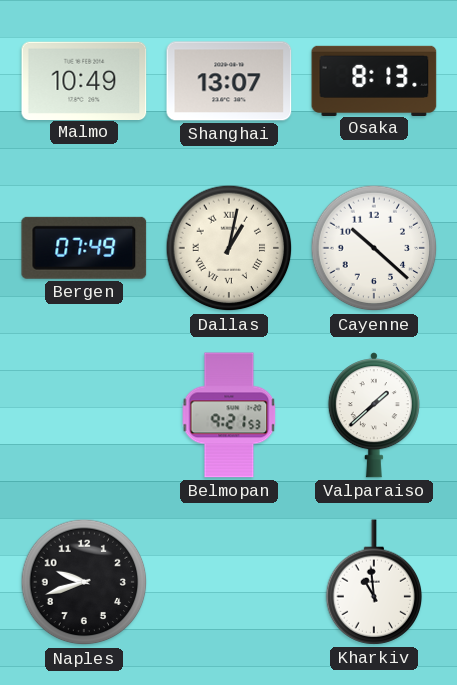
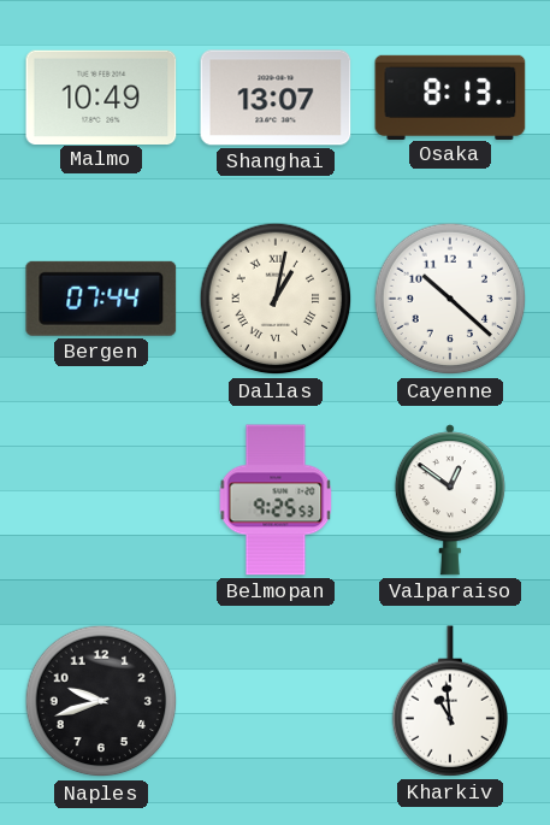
Bergen: 07:49 -> 07:44
Belmopan: 9:21 -> 9:25
Valparaiso: 1:38 -> 12:51
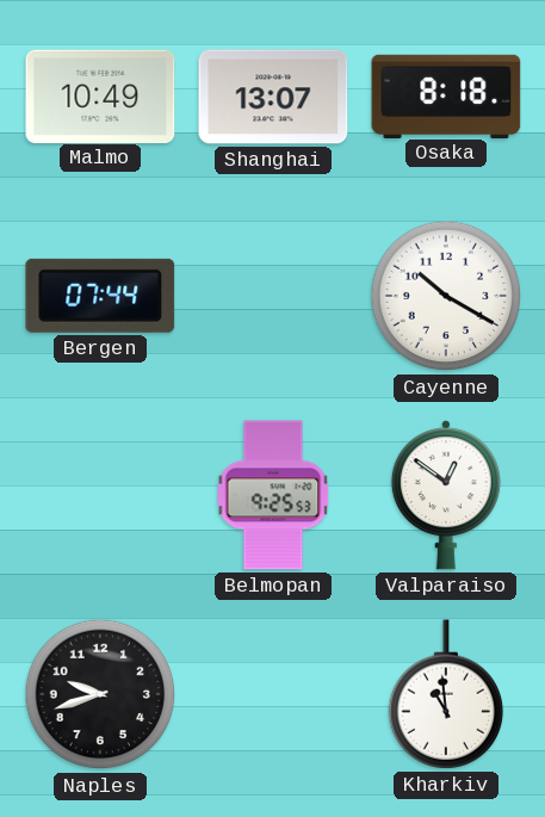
Osaka: 8:13 -> 8:18
Dallas: 1:02 -> none
Cayenne: 10:22 -> 10:20
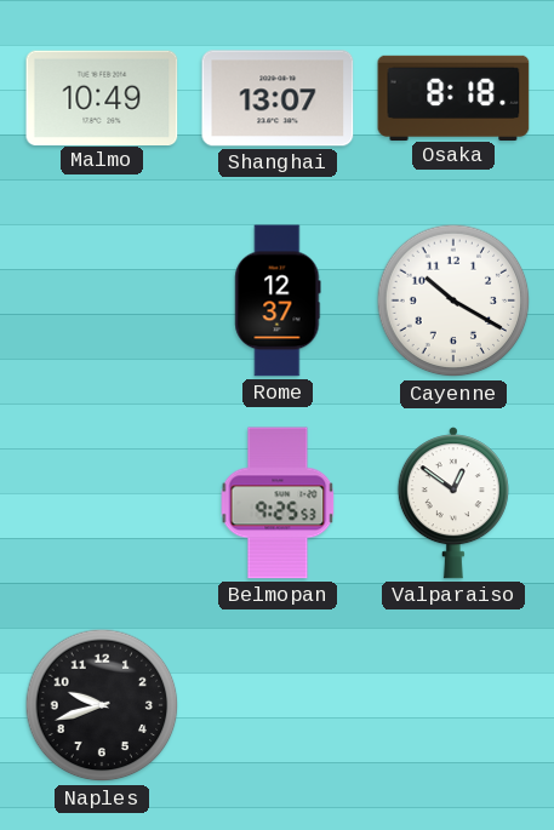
Bergen: 07:44 -> none
Rome: none -> 12:37
Kharkiv: 10:59 -> none
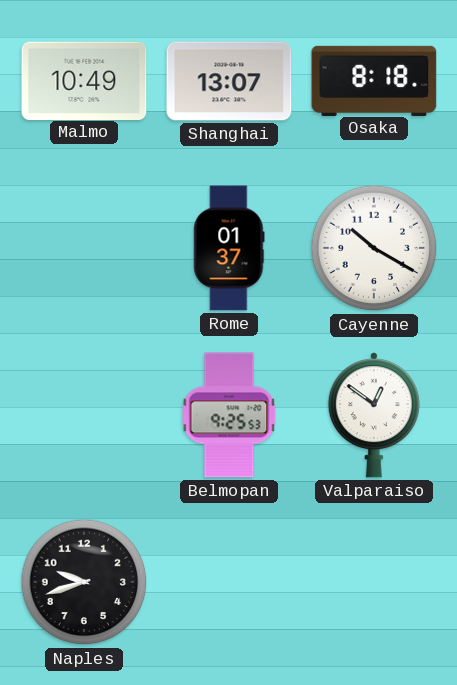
Rome: 12:37 -> 01:37
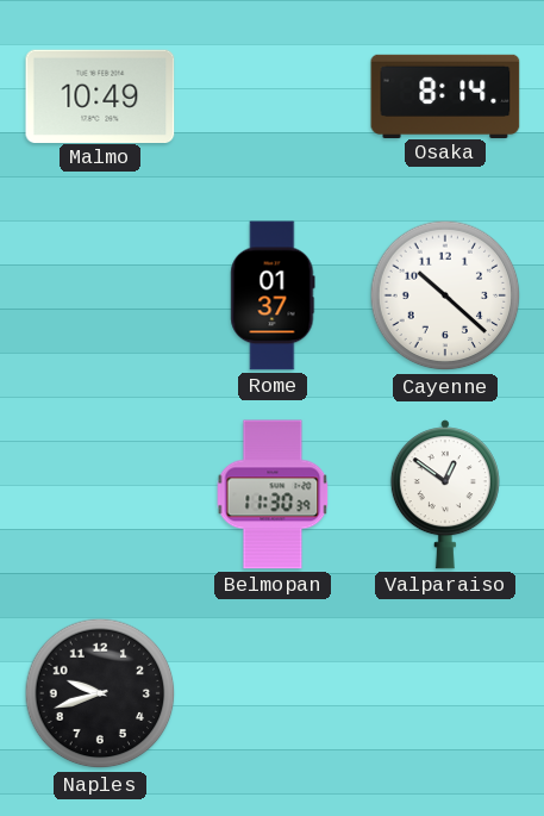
Shanghai: 13:07 -> none
Osaka: 8:18 -> 8:14
Cayenne: 10:20 -> 10:22
Belmopan: 9:25 -> 11:30
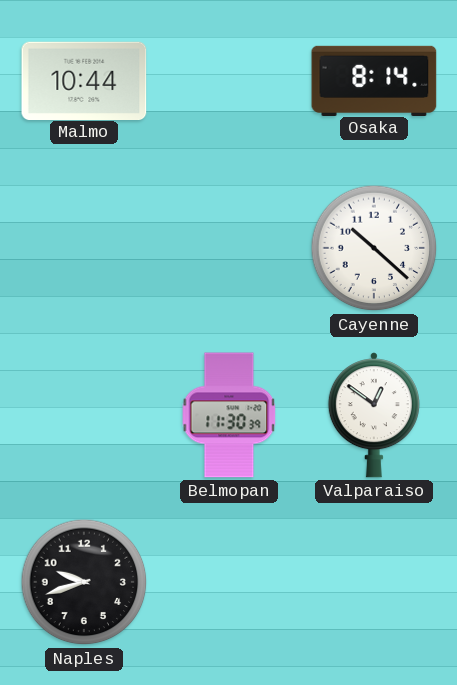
Malmo: 10:49 -> 10:44
Rome: 01:37 -> none
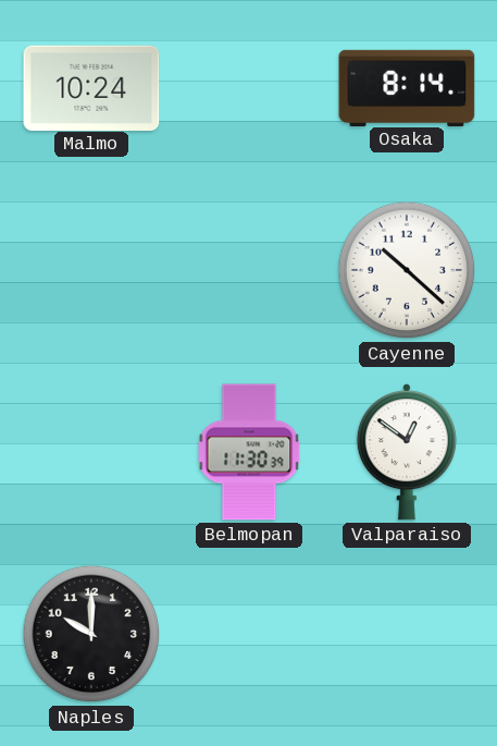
Malmo: 10:44 -> 10:24
Naples: 9:42 -> 10:00
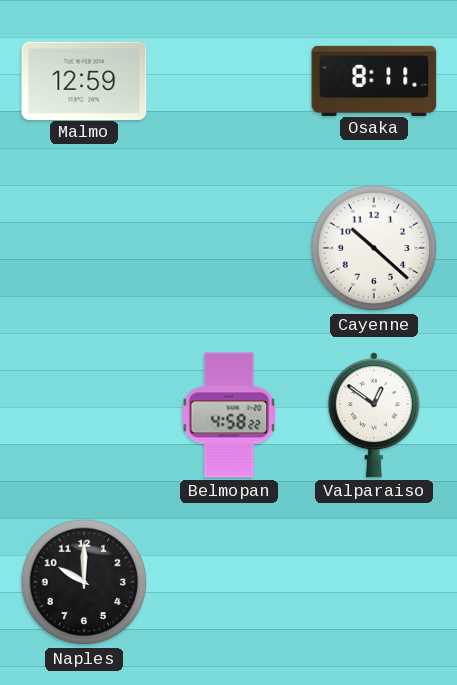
Malmo: 10:24 -> 12:59
Osaka: 8:14 -> 8:11
Belmopan: 11:30 -> 4:58
